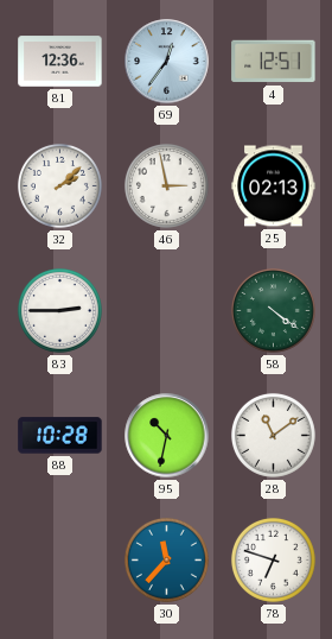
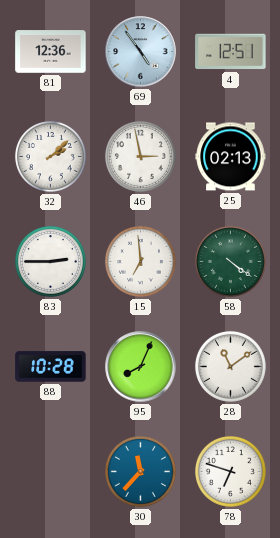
69: 12:36 -> 4:54
15: none -> 6:59
95: 10:32 -> 8:04
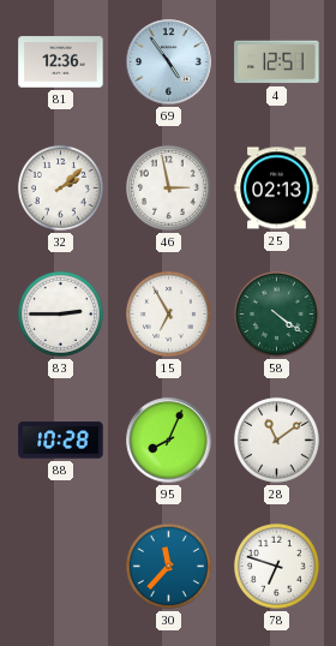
15: 6:59 -> 6:55
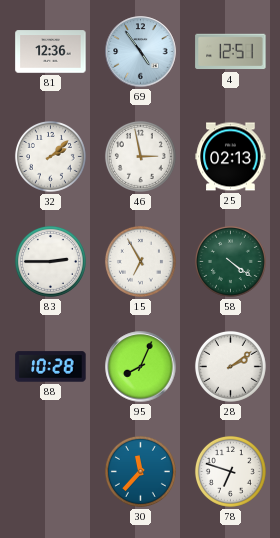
28: 11:09 -> 2:09
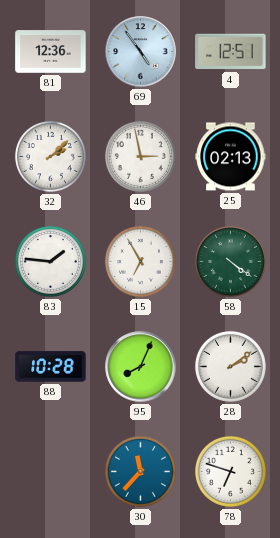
83: 2:45 -> 1:46
